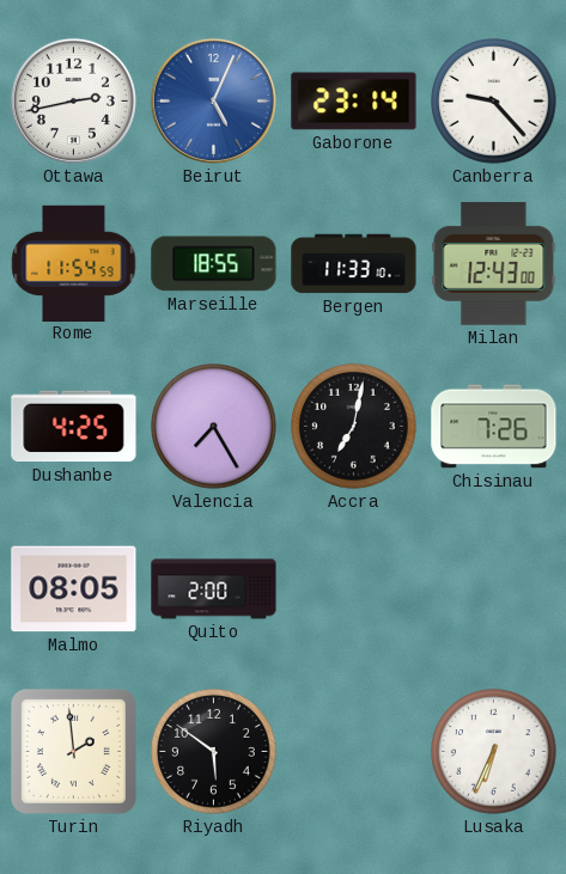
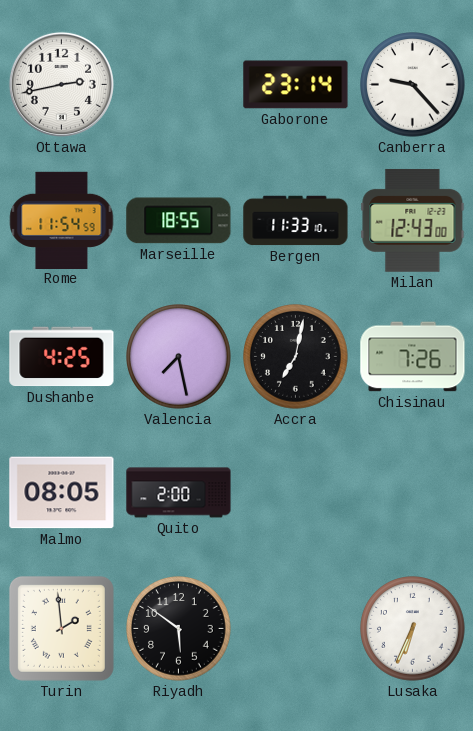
Beirut: 5:04 -> none
Valencia: 7:25 -> 7:28
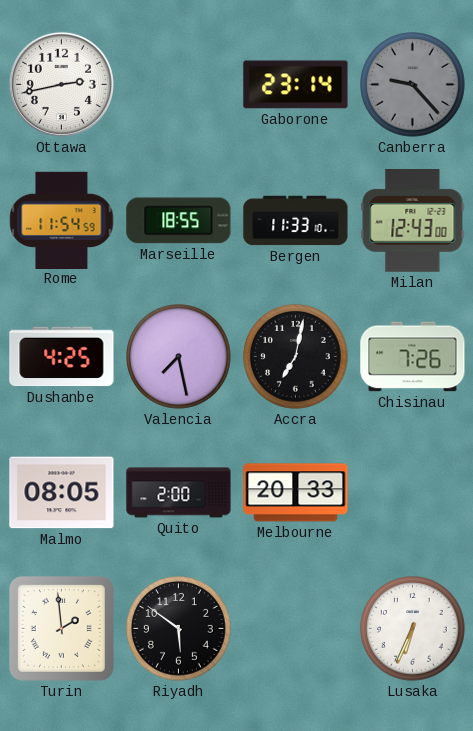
Canberra dial: white -> grey
Melbourne: none -> 20:33
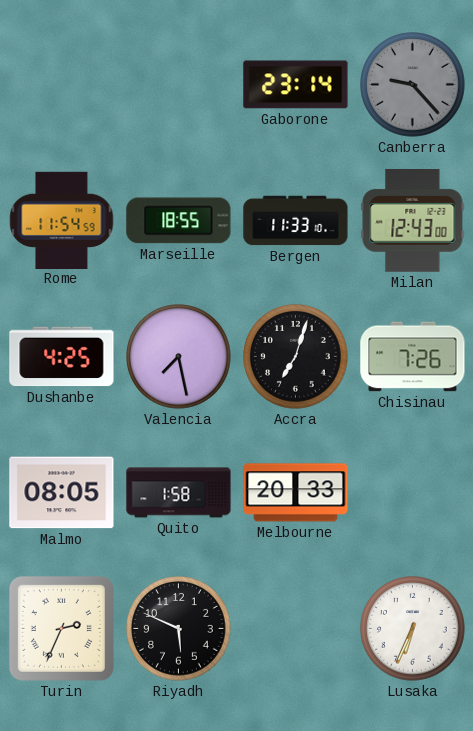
Ottawa: 2:43 -> none
Accra: 7:02 -> 7:03
Quito: 2:00 -> 1:58
Turin: 1:59 -> 2:34
Riyadh: 5:51 -> 5:49
